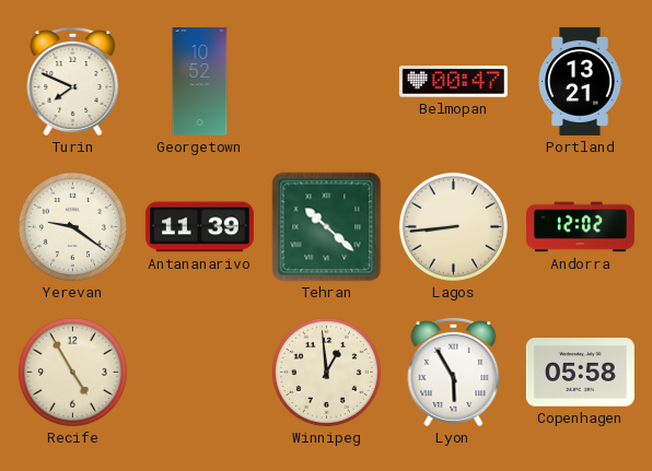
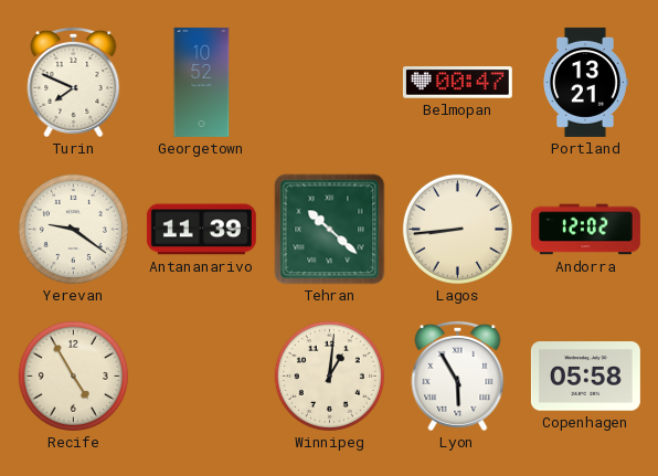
Winnipeg: 12:59 -> 1:01
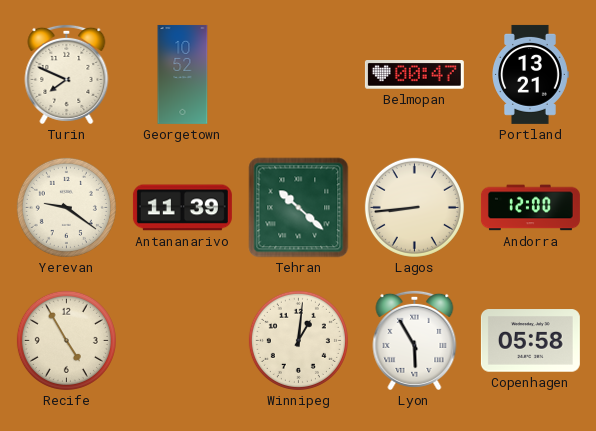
Andorra: 12:02 -> 12:00
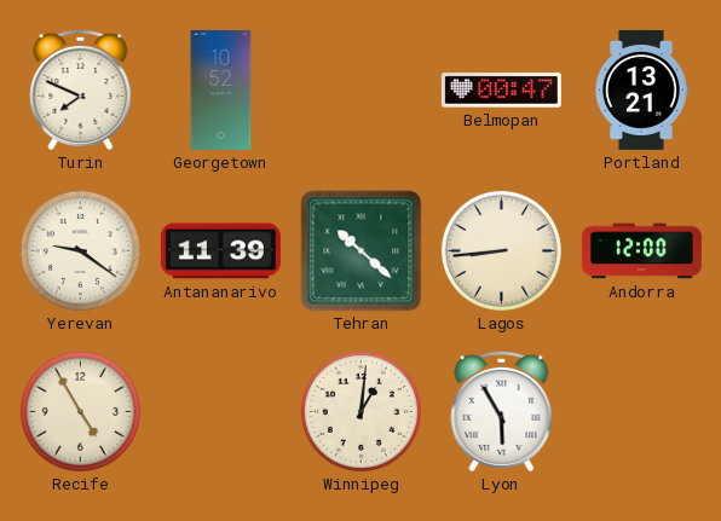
Copenhagen: 05:58 -> none
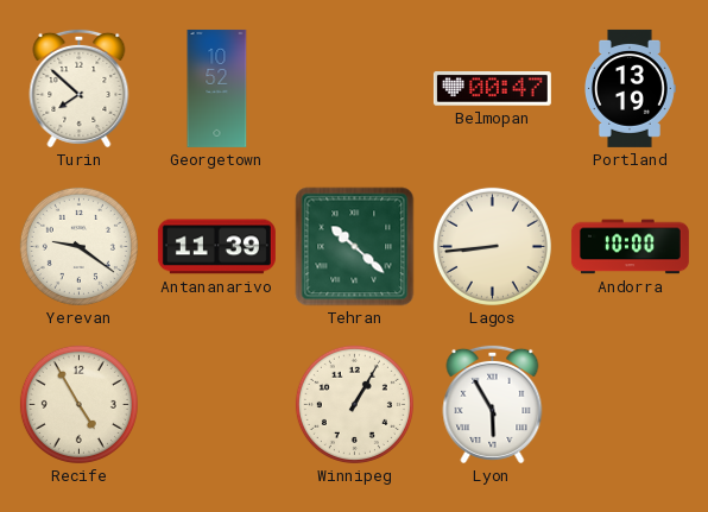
Turin: 7:49 -> 7:52
Portland: 13:21 -> 13:19
Andorra: 12:00 -> 10:00
Winnipeg: 1:01 -> 1:05
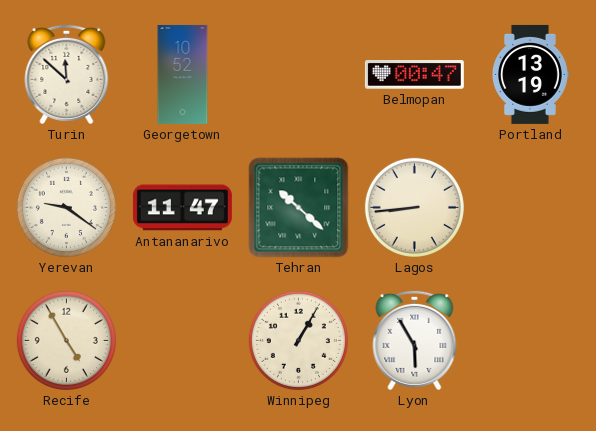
Turin: 7:52 -> 11:52
Antananarivo: 11:39 -> 11:47
Andorra: 10:00 -> none
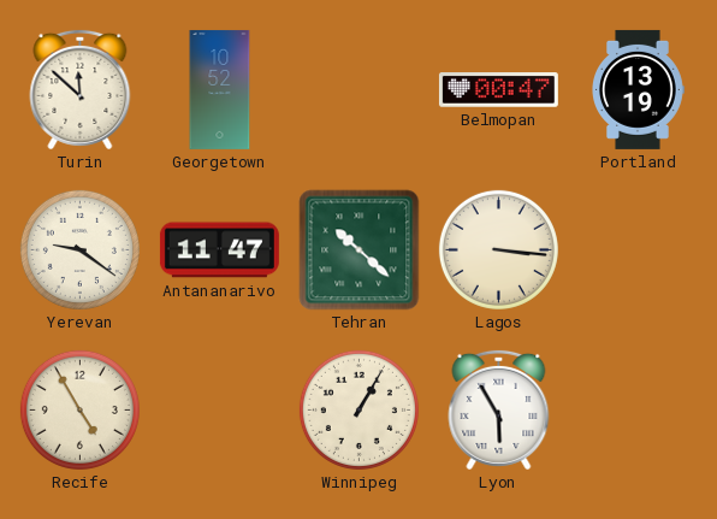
Lagos: 8:44 -> 3:16
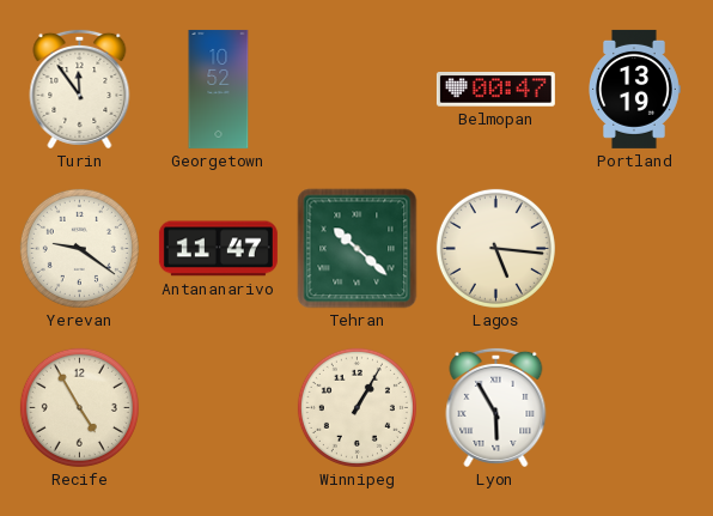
Turin: 11:52 -> 11:54
Lagos: 3:16 -> 5:16
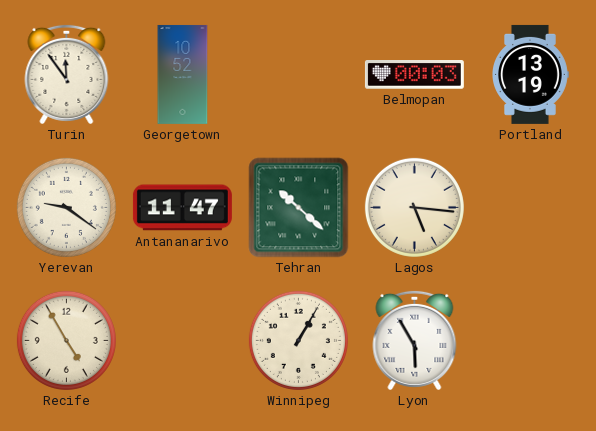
Belmopan: 00:47 -> 00:03
